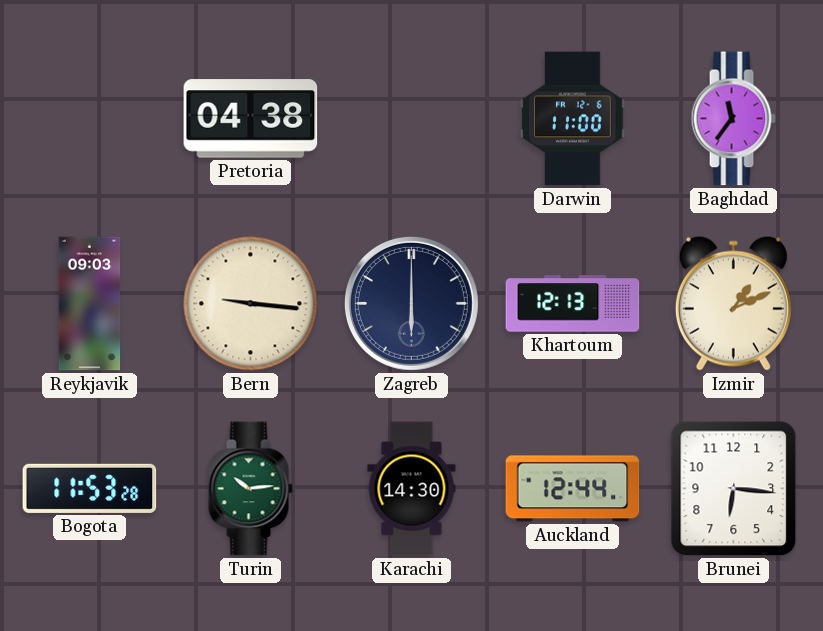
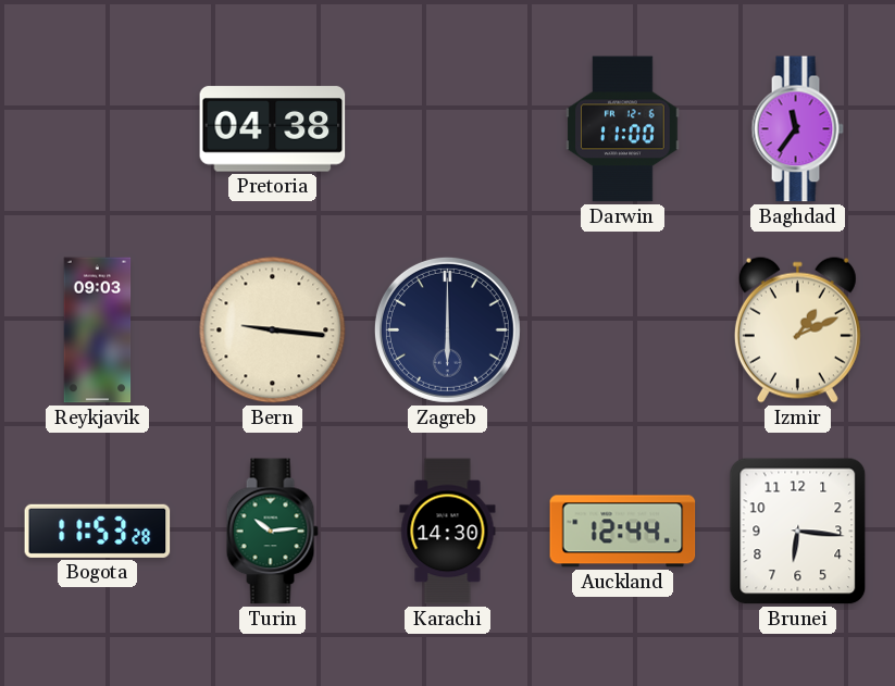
Khartoum: 12:13 -> none
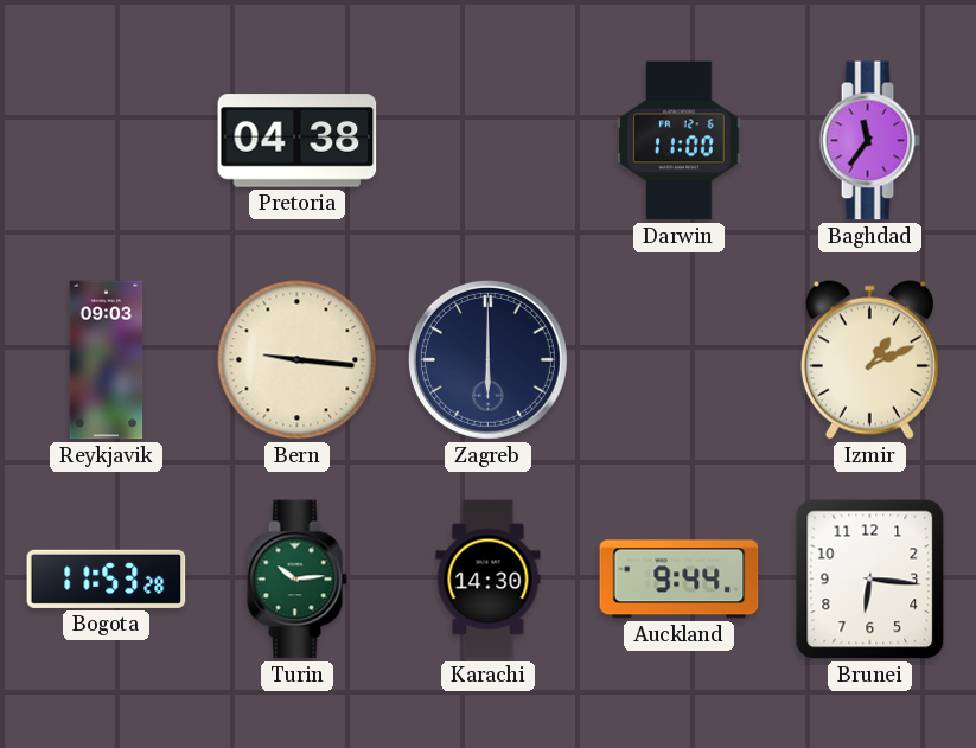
Auckland: 12:44 -> 9:44
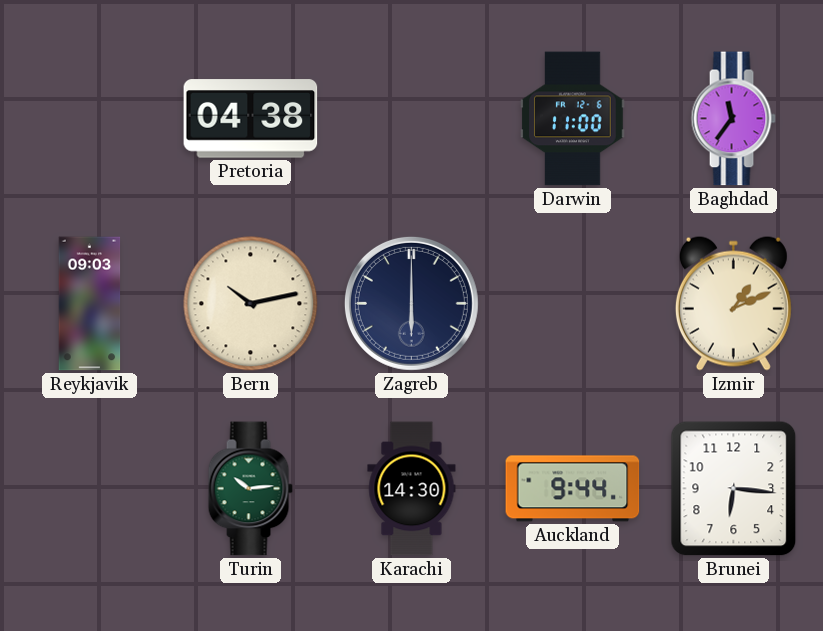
Bern: 9:16 -> 10:13
Bogota: 11:53 -> none
